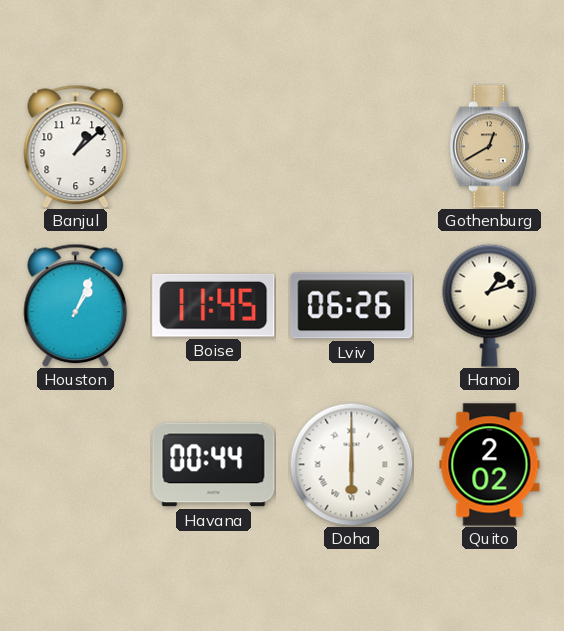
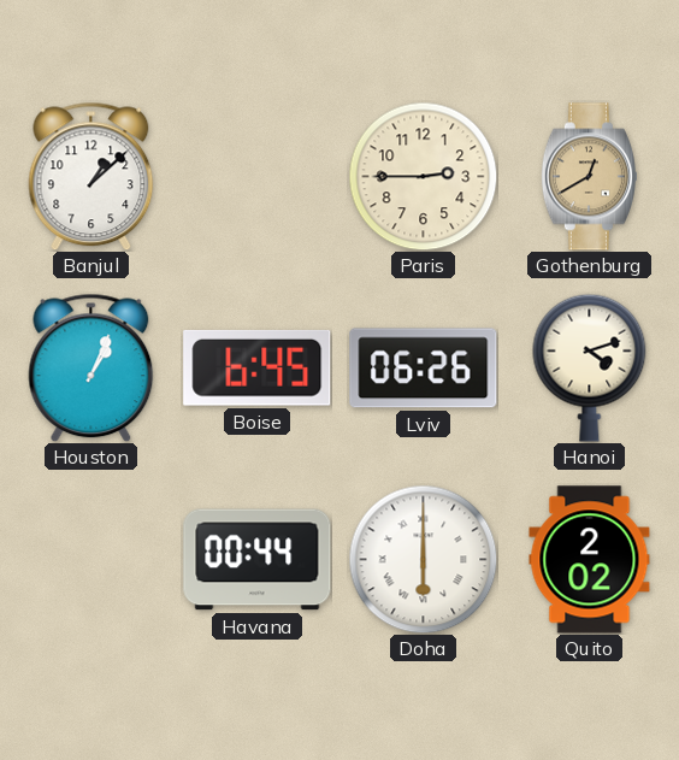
Paris: none -> 2:45
Boise: 11:45 -> 6:45
Hanoi: 1:12 -> 4:12
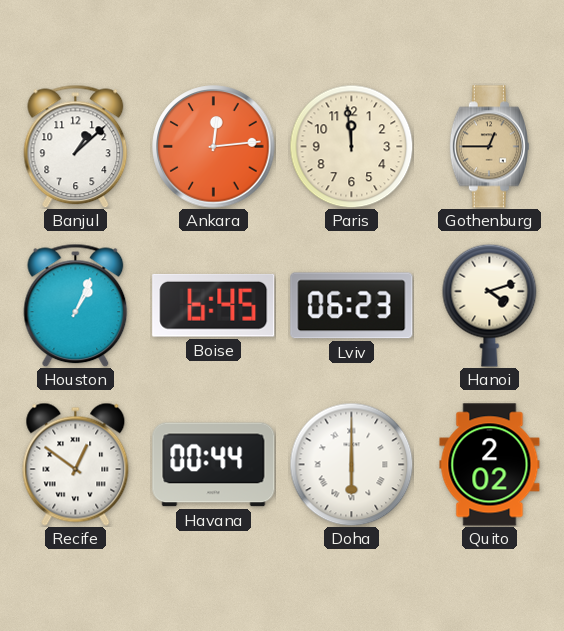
Ankara: none -> 12:14
Paris: 2:45 -> 11:59
Gothenburg: 12:40 -> 12:45
Lviv: 06:26 -> 06:23
Recife: none -> 12:51
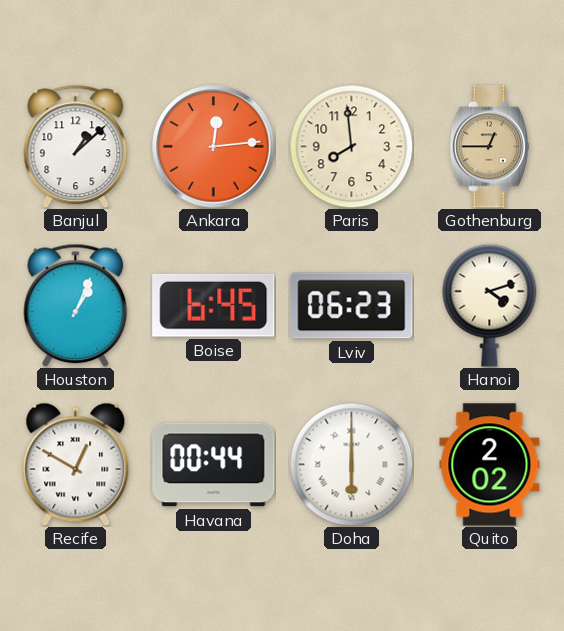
Paris: 11:59 -> 7:59
Recife: 12:51 -> 12:50
